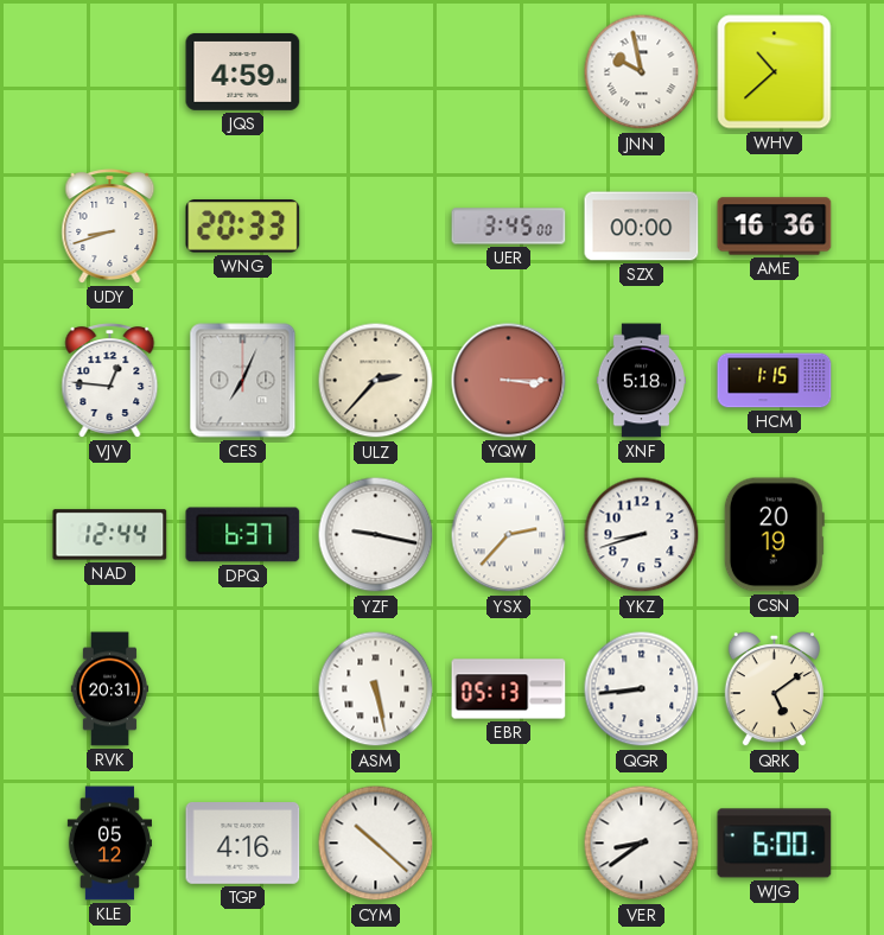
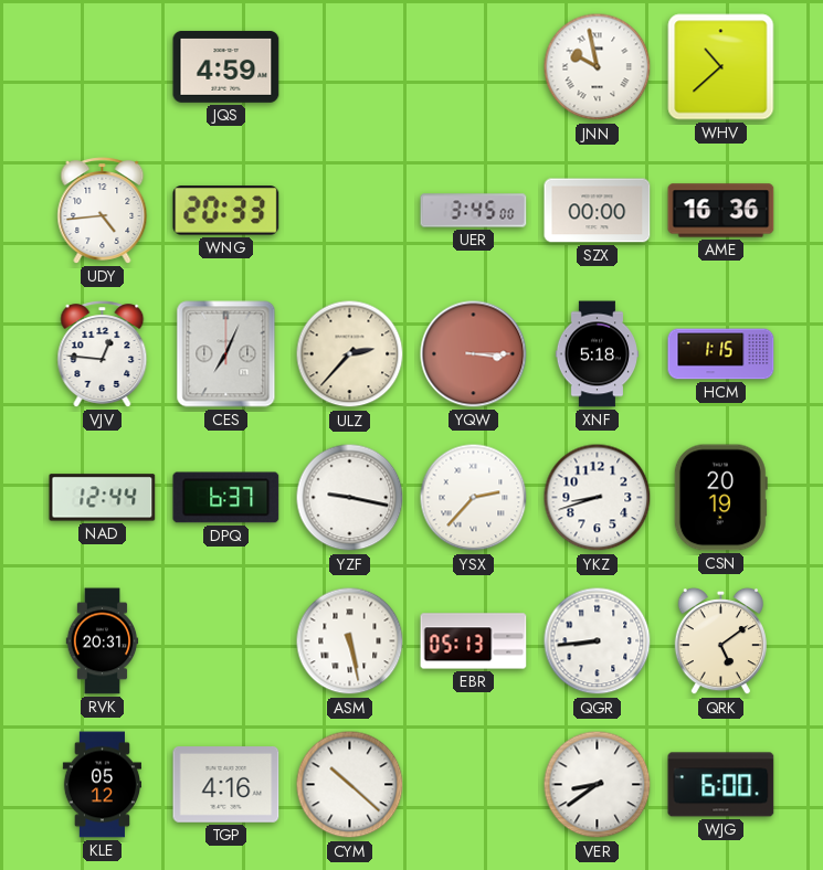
UDY: 8:42 -> 4:44
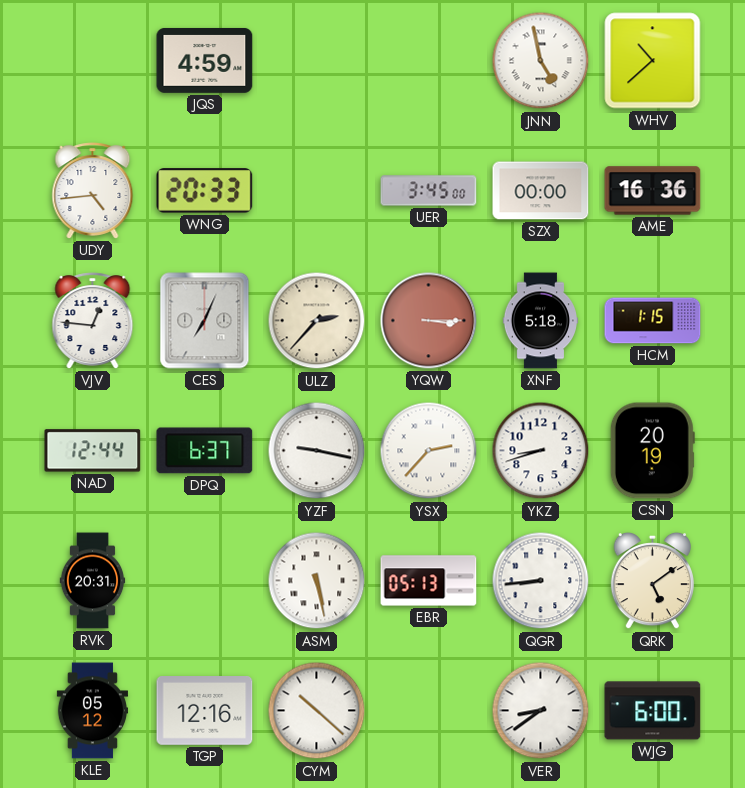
JNN: 9:58 -> 4:58
TGP: 4:16 -> 12:16
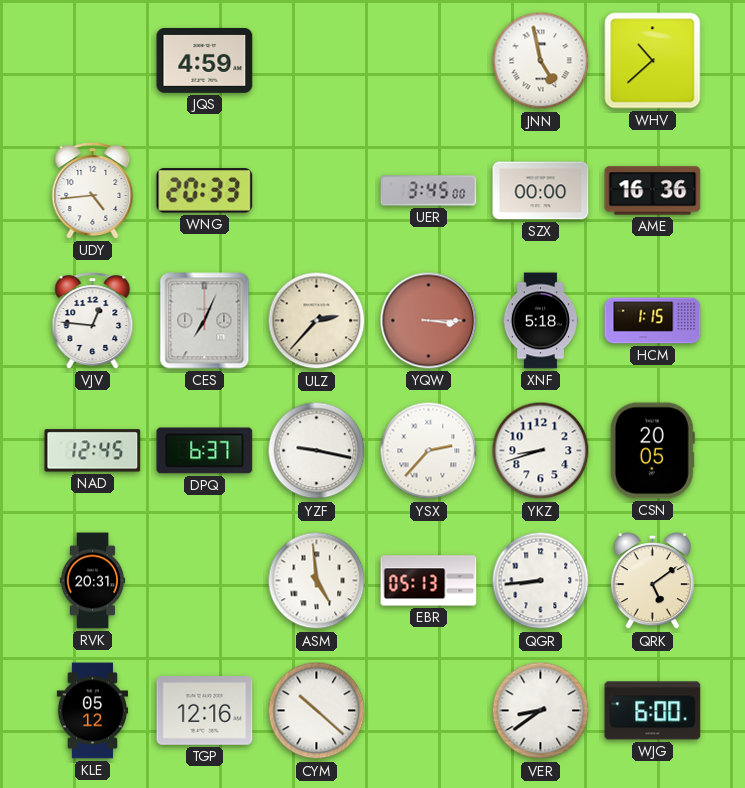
NAD: 12:44 -> 12:45
CSN: 20:19 -> 20:05
ASM: 5:28 -> 4:59
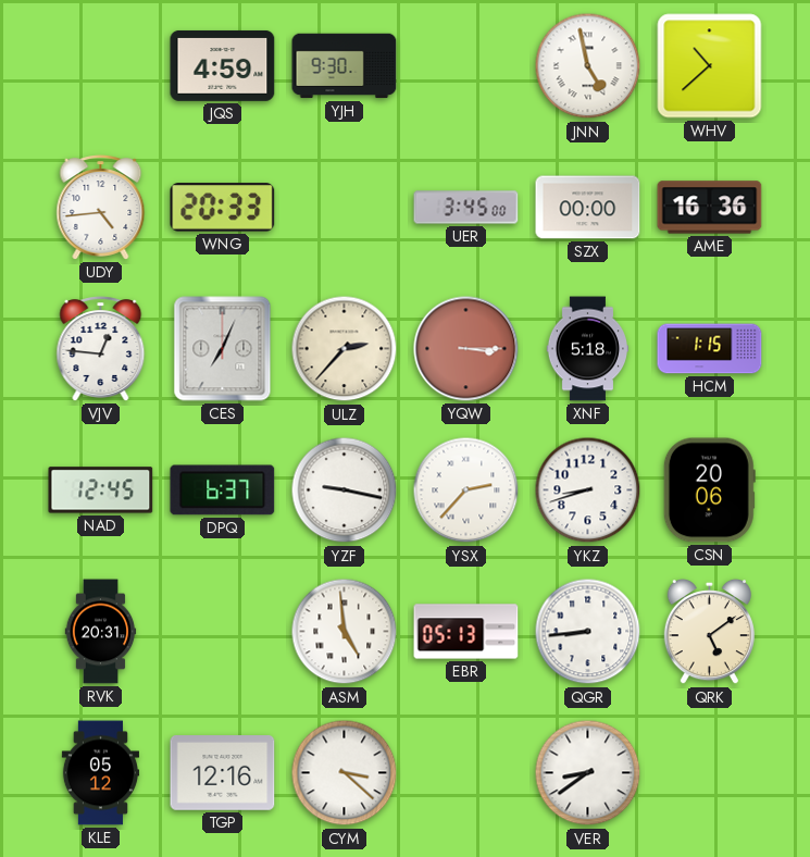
YJH: none -> 9:30
CSN: 20:05 -> 20:06
CYM: 10:22 -> 3:22
WJG: 6:00 -> none
